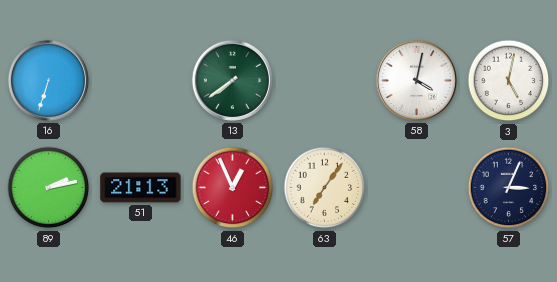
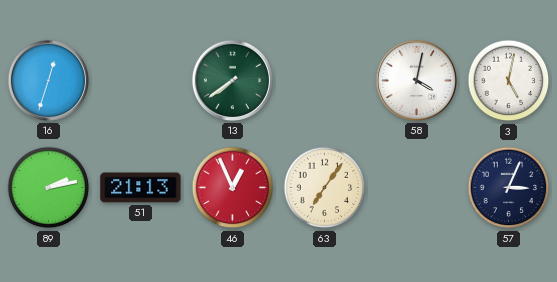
16: 6:33 -> 12:33
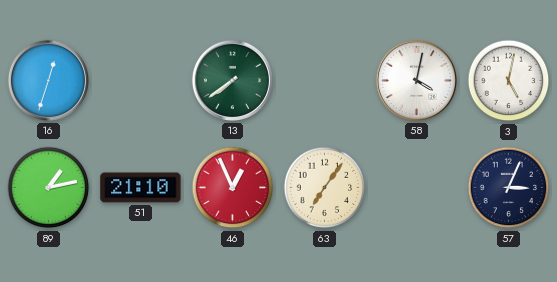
89: 2:13 -> 1:13
51: 21:13 -> 21:10
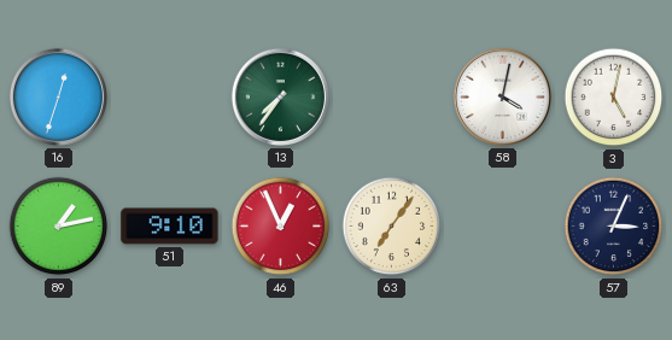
13: 7:39 -> 7:36
51: 21:10 -> 9:10
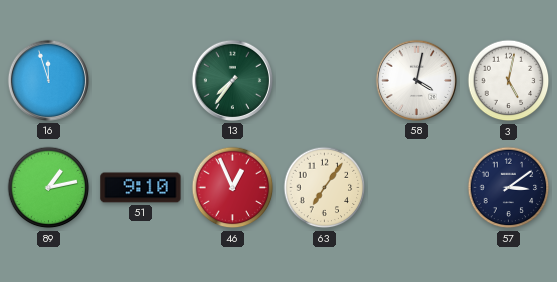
16: 12:33 -> 11:57
57: 3:04 -> 3:09
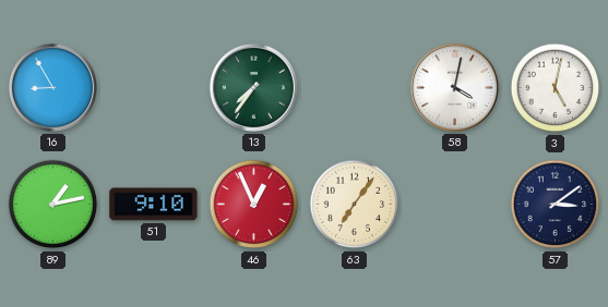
16: 11:57 -> 8:55
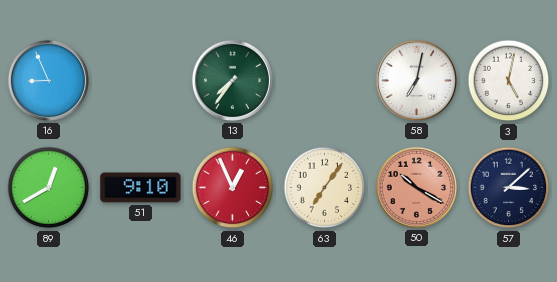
16: 8:55 -> 8:56
58: 4:02 -> 7:02
89: 1:13 -> 12:40
50: none -> 10:20
57: 3:09 -> 3:08
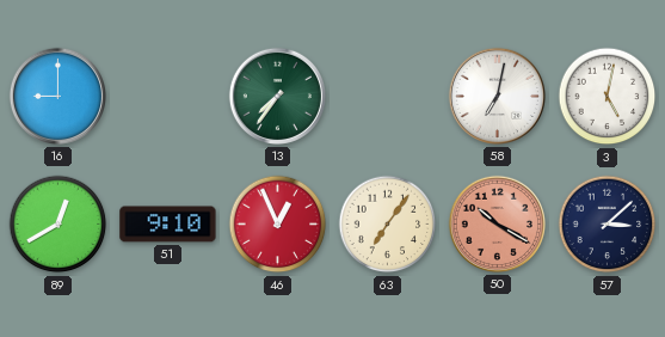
16: 8:56 -> 9:00
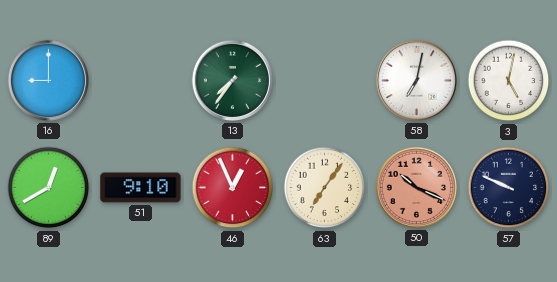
50: 10:20 -> 10:19
57: 3:08 -> 9:49
